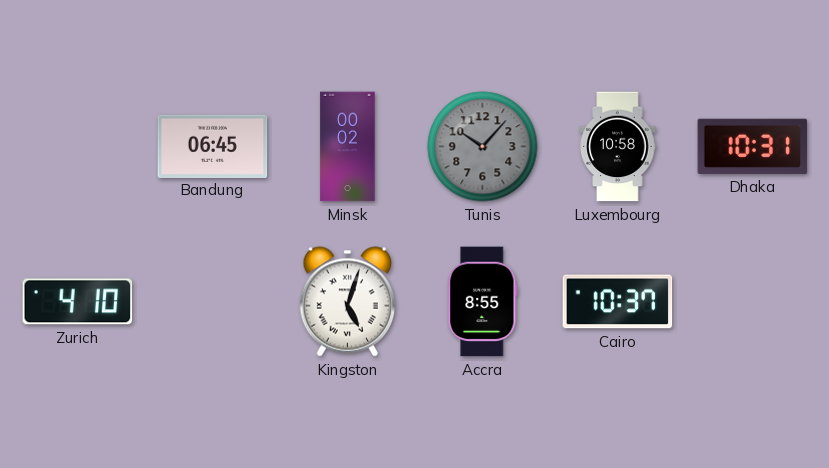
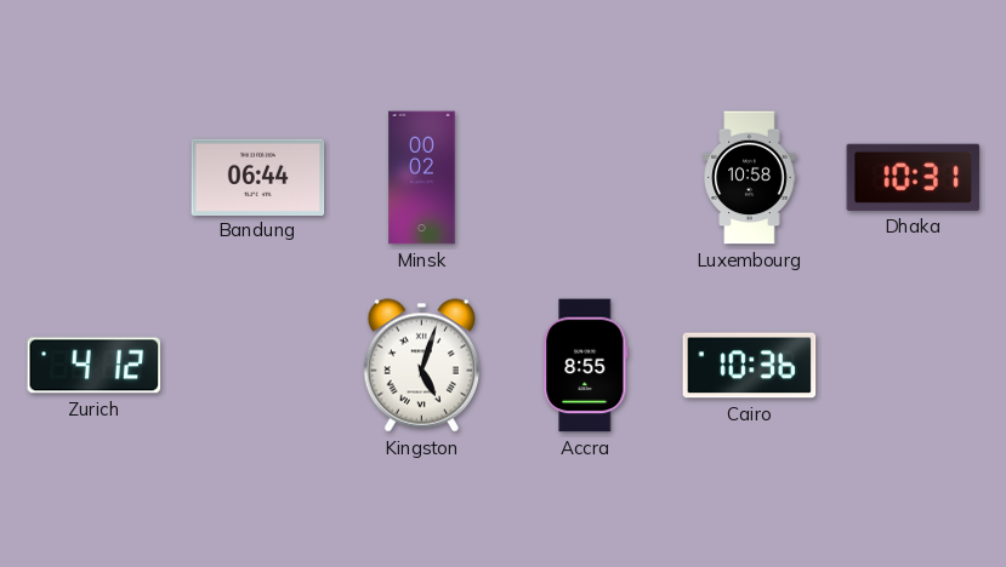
Bandung: 06:45 -> 06:44
Tunis: 10:07 -> none
Zurich: 4:10 -> 4:12
Cairo: 10:37 -> 10:36
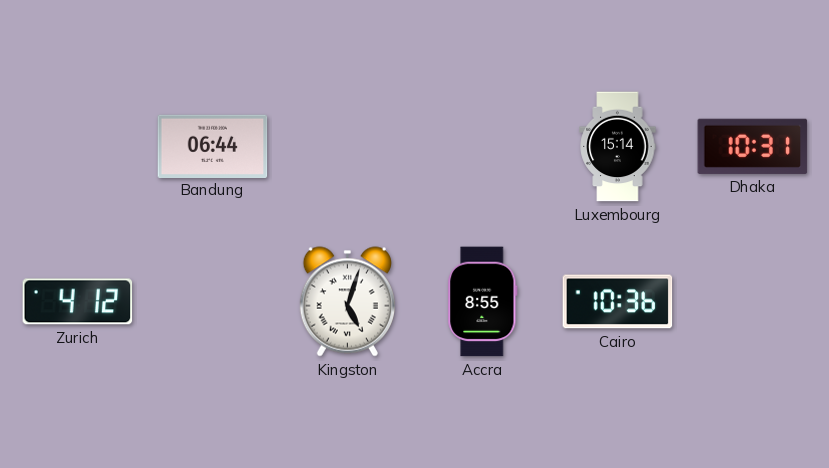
Minsk: 00:02 -> none
Luxembourg: 10:58 -> 15:14
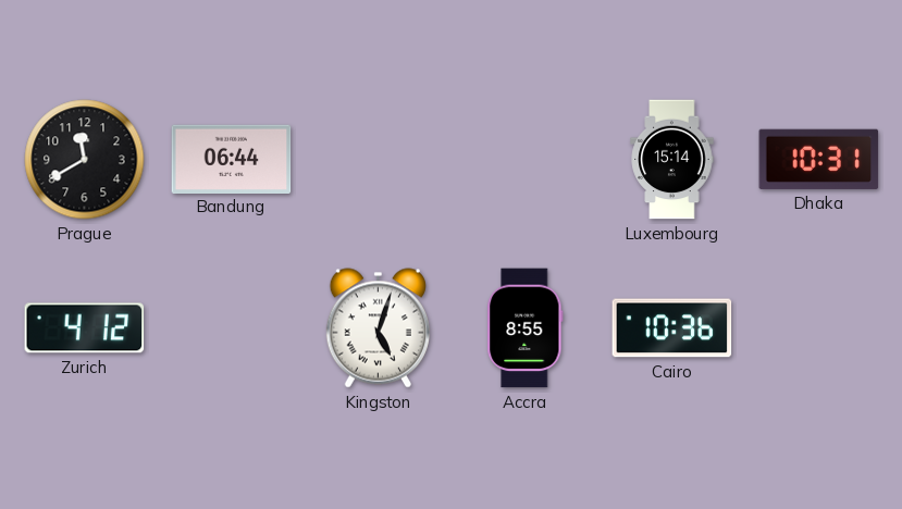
Prague: none -> 11:40
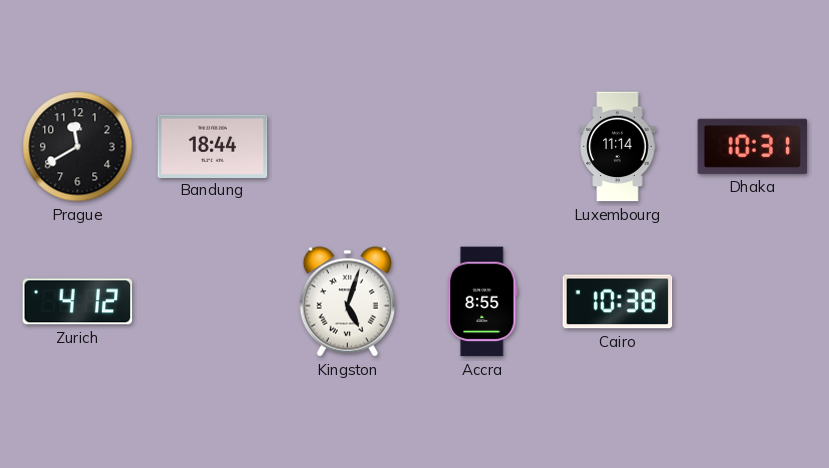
Bandung: 06:44 -> 18:44
Luxembourg: 15:14 -> 11:14
Cairo: 10:36 -> 10:38
